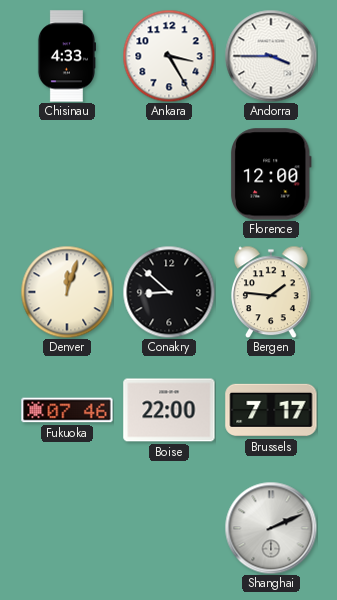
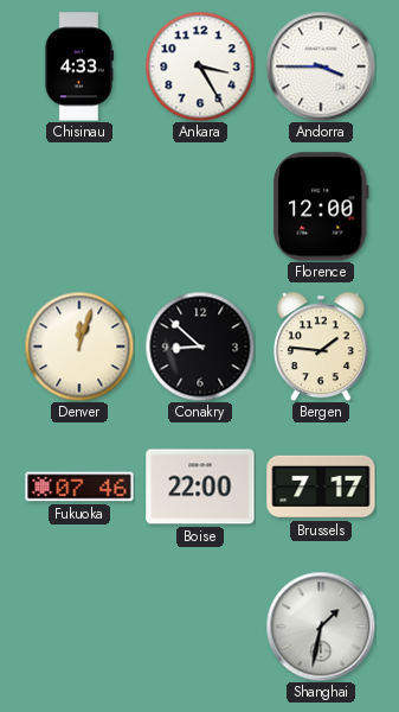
Shanghai: 2:11 -> 1:32
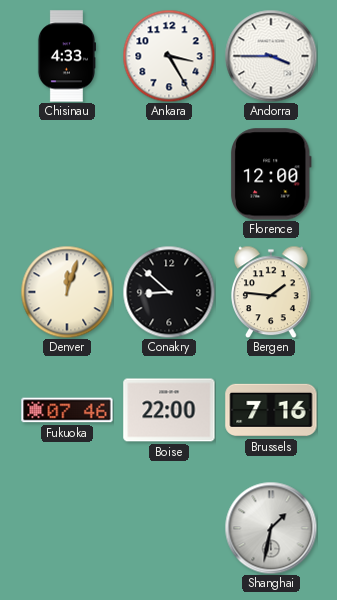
Brussels: 7:17 -> 7:16
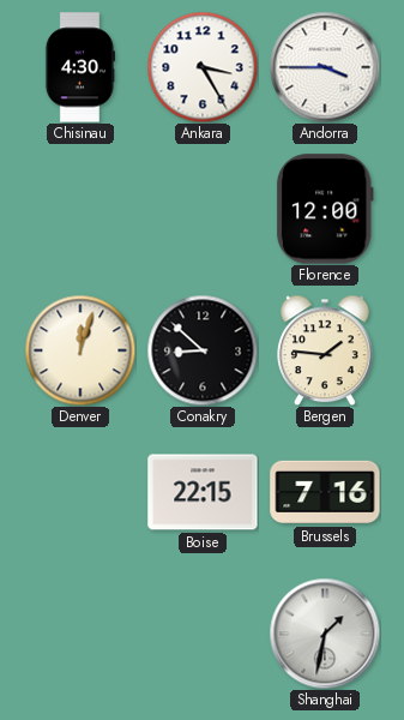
Chisinau: 4:33 -> 4:30
Fukuoka: 07:46 -> none
Boise: 22:00 -> 22:15
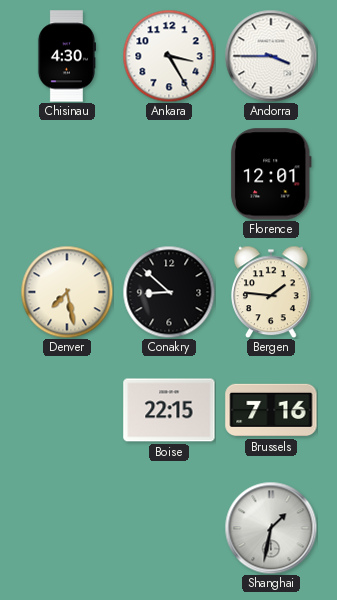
Florence: 12:00 -> 12:01
Denver: 12:03 -> 7:28
